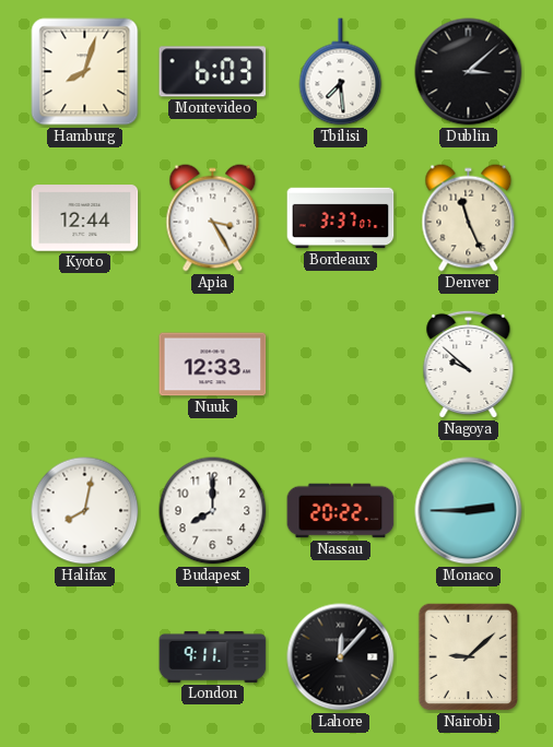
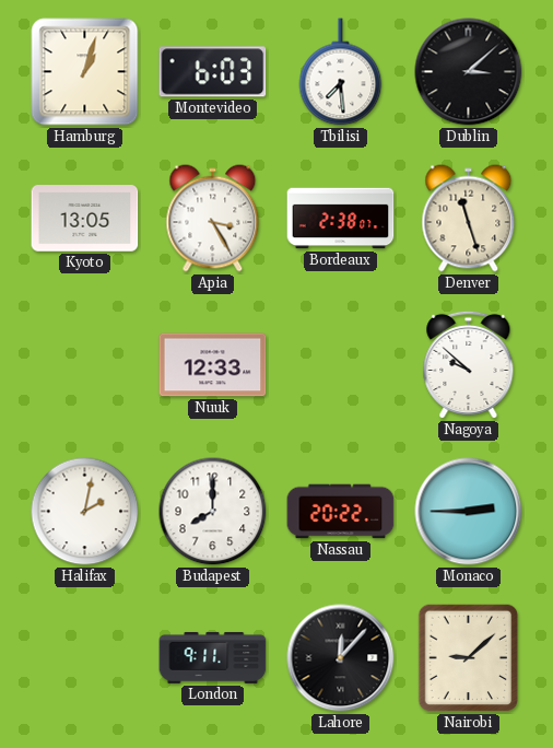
Hamburg: 8:03 -> 1:03
Kyoto: 12:44 -> 13:05
Bordeaux: 3:37 -> 2:38
Denver: 11:26 -> 11:27
Halifax: 8:02 -> 2:02
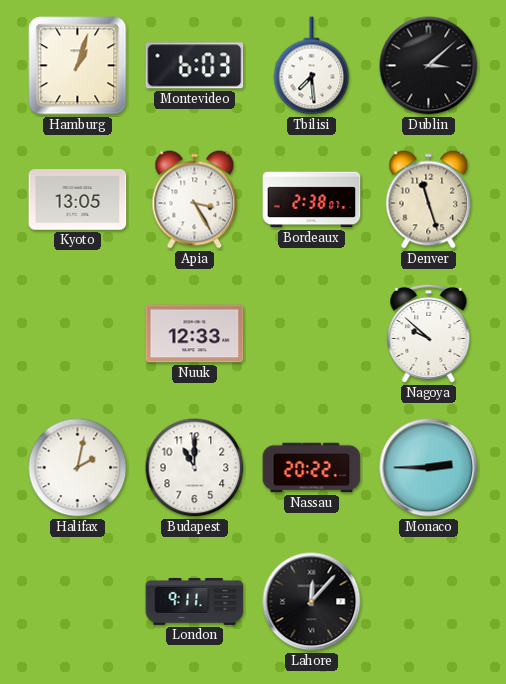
Budapest: 8:00 -> 11:00
Nairobi: 9:08 -> none
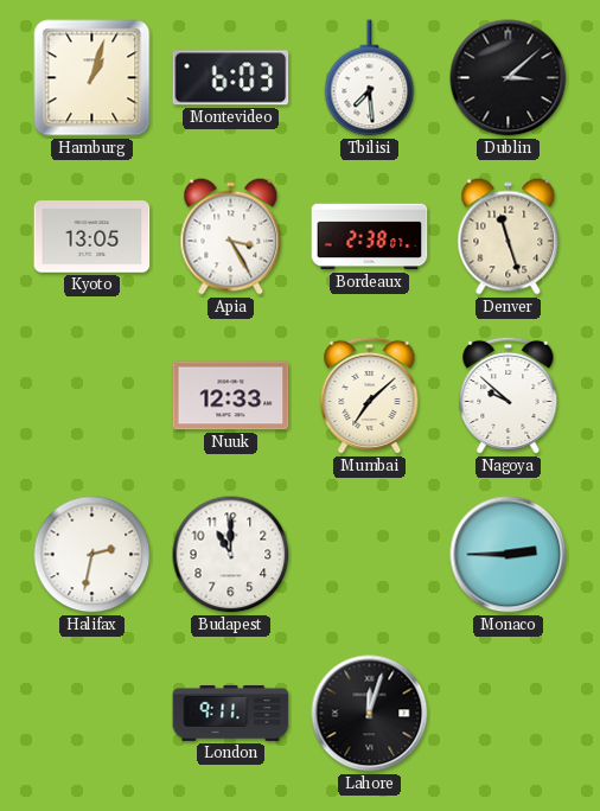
Mumbai: none -> 7:08
Halifax: 2:02 -> 2:32
Nassau: 20:22 -> none
Lahore: 12:07 -> 12:03
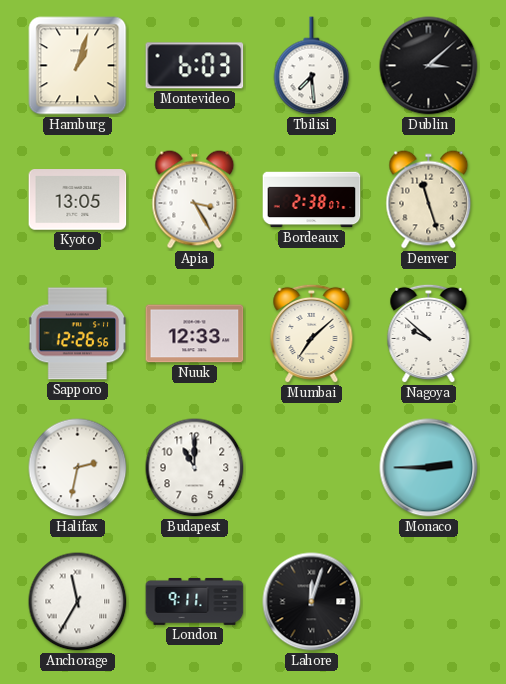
Sapporo: none -> 12:26
Anchorage: none -> 11:35
